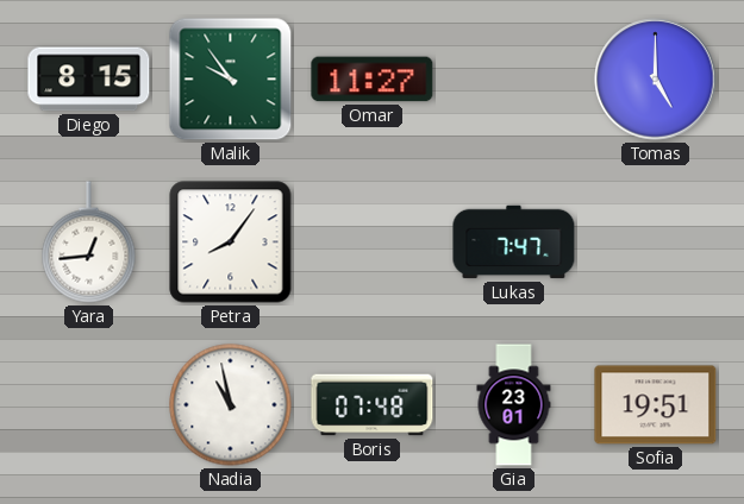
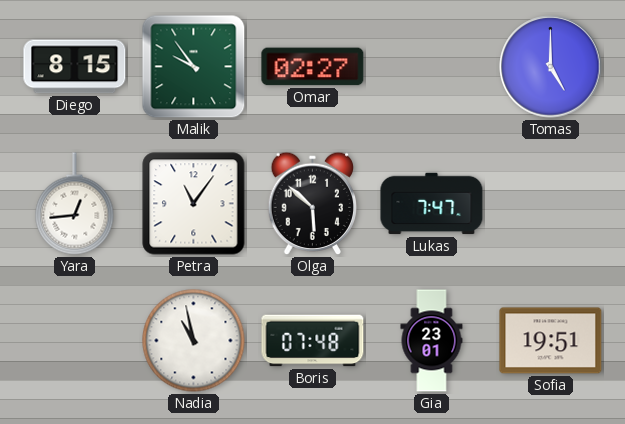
Omar: 11:27 -> 02:27
Petra: 8:06 -> 11:06
Olga: none -> 5:52
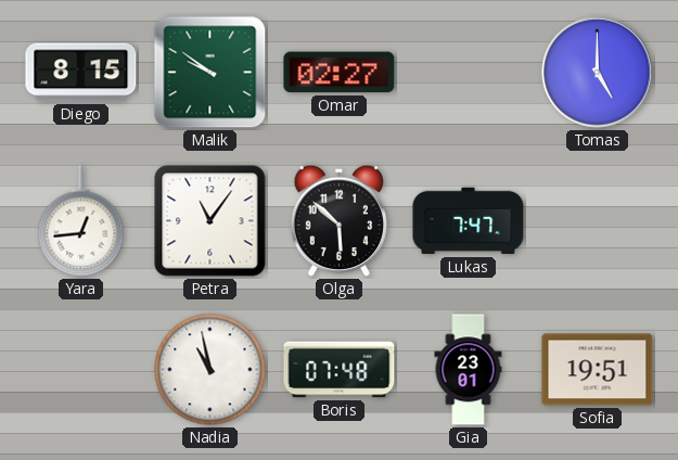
Malik: 9:54 -> 9:51
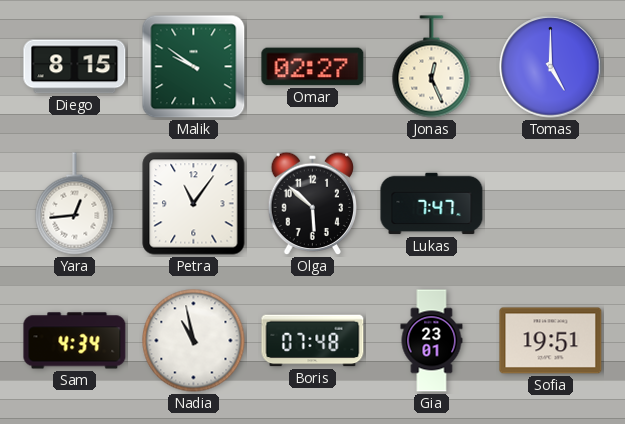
Jonas: none -> 12:26
Sam: none -> 4:34
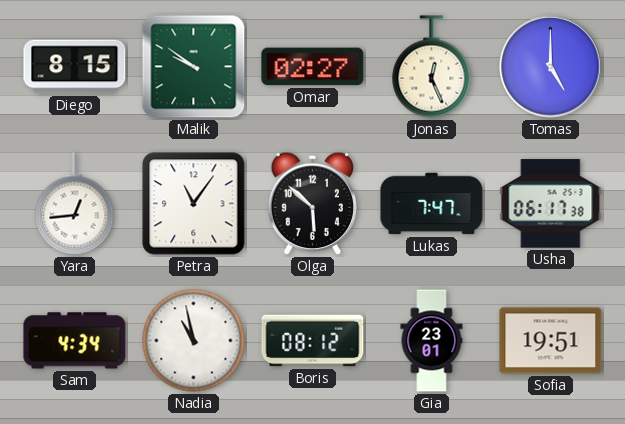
Usha: none -> 06:17
Boris: 07:48 -> 08:12
